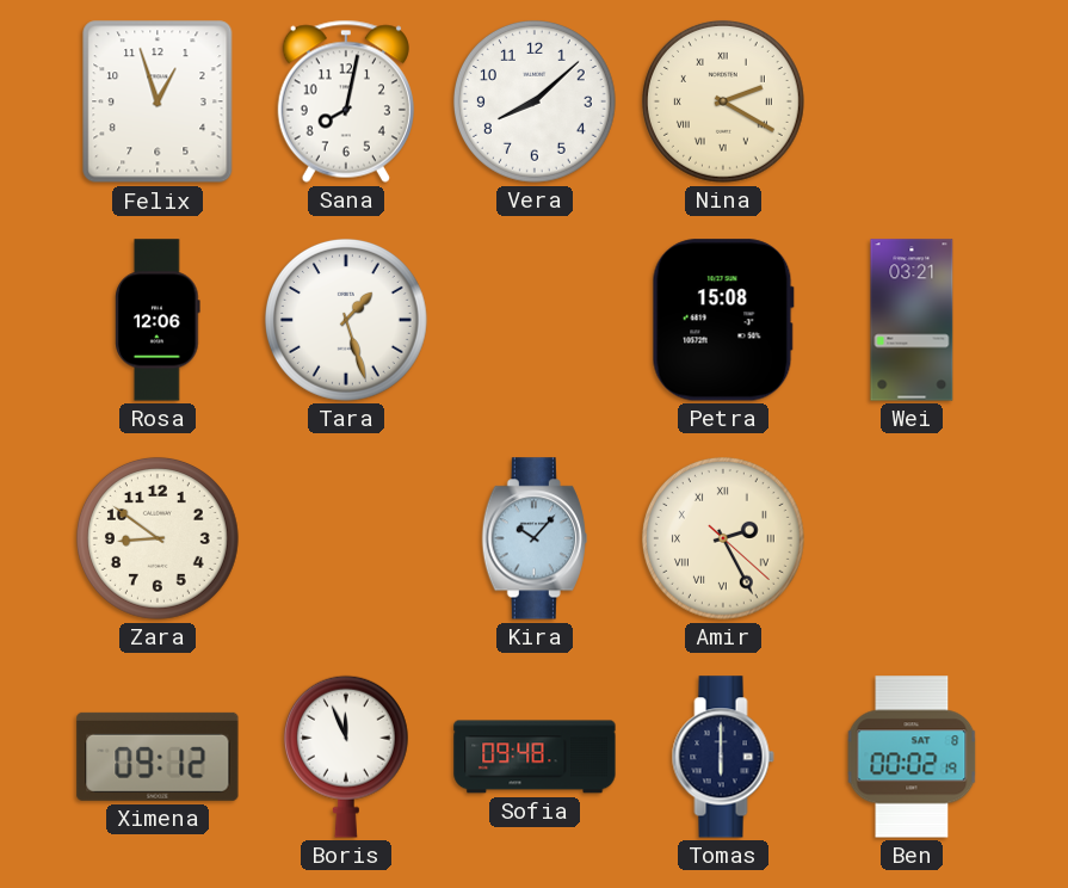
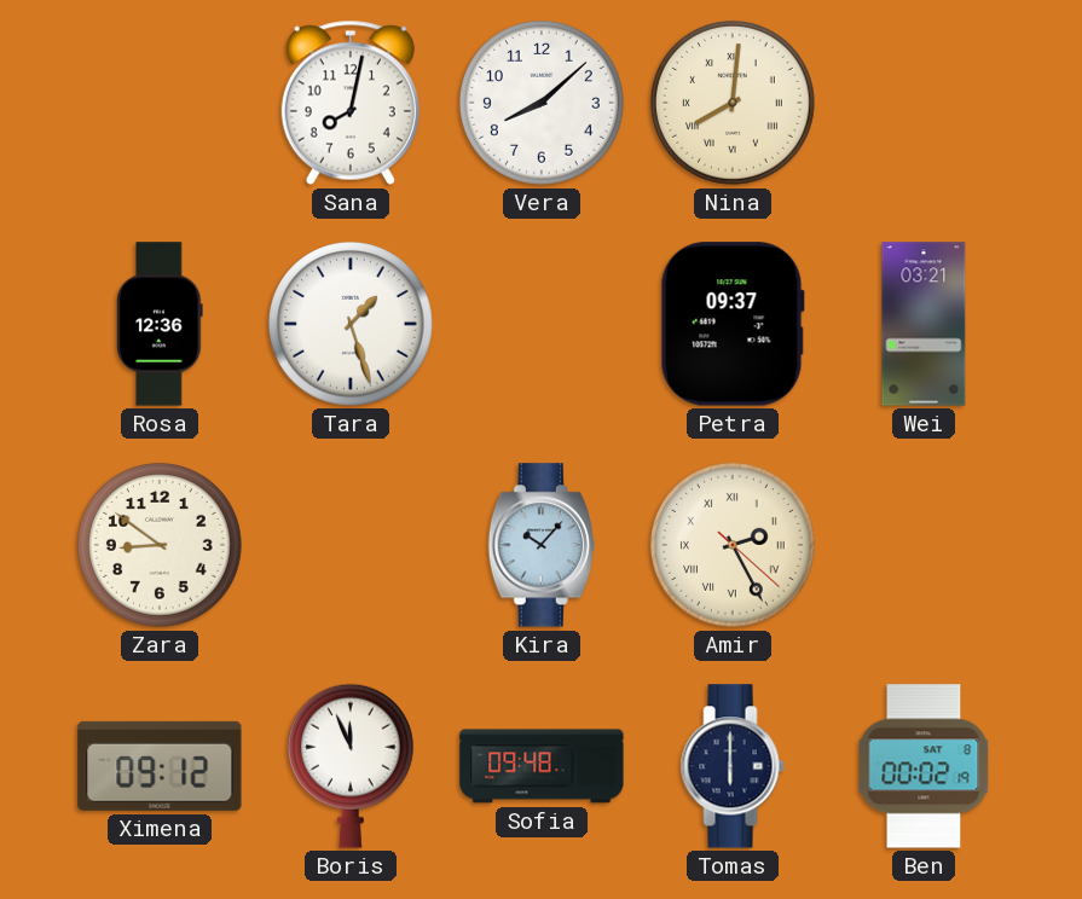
Felix: 12:57 -> none
Nina: 2:20 -> 8:01
Rosa: 12:06 -> 12:36
Petra: 15:08 -> 09:37
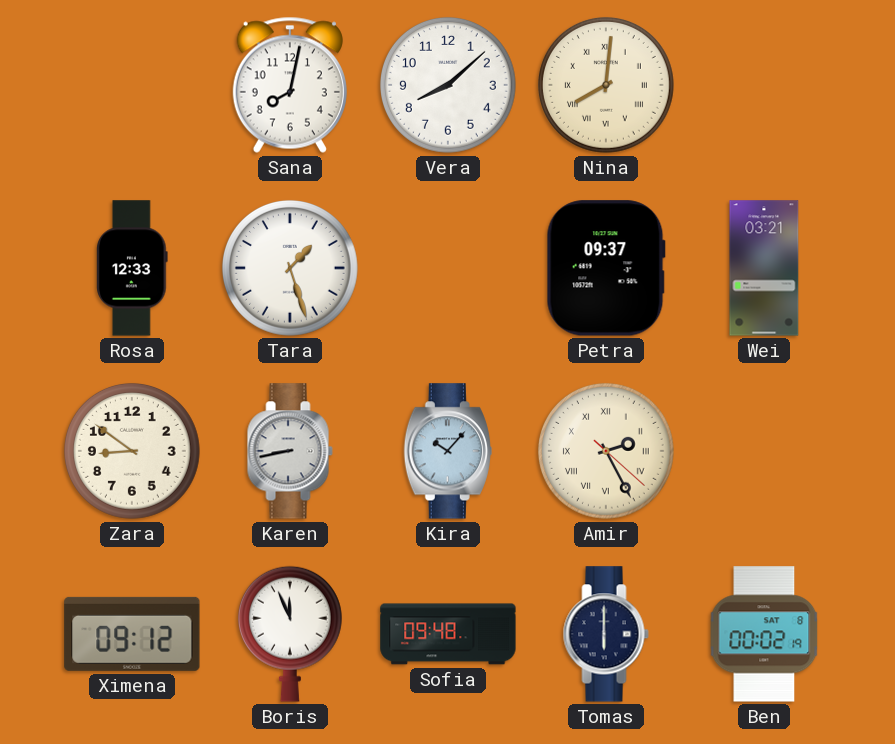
Rosa: 12:36 -> 12:33
Karen: none -> 8:43
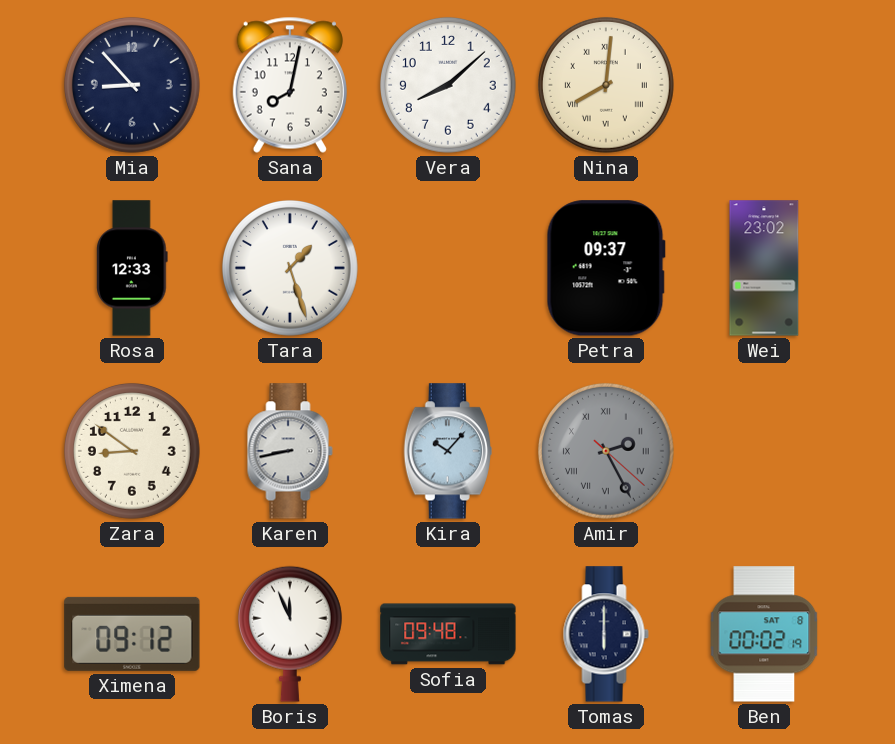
Mia: none -> 8:53
Wei: 03:21 -> 23:02
Amir dial: cream -> grey
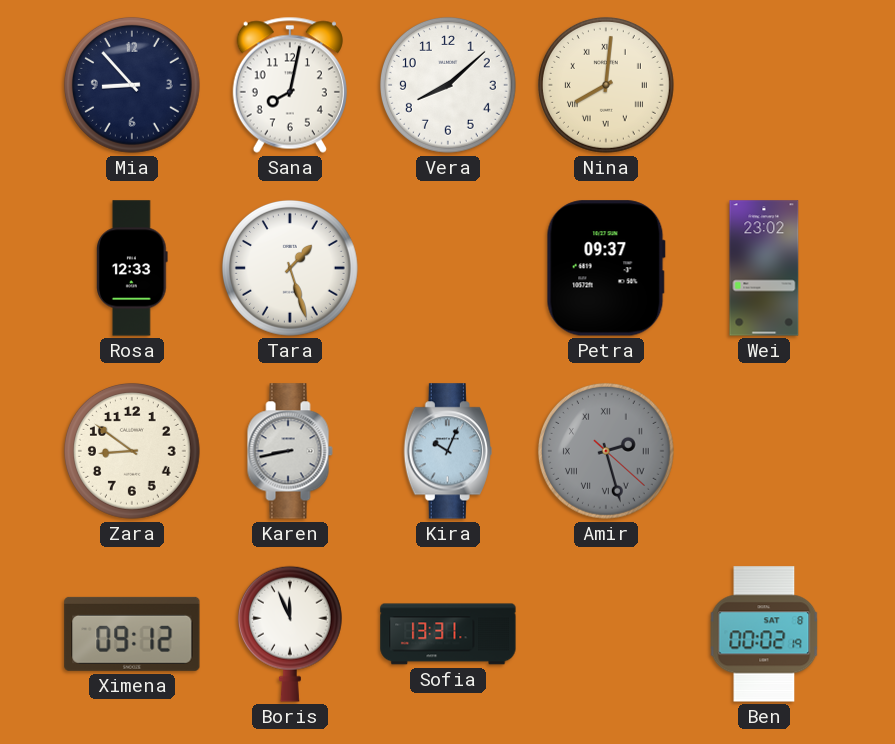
Kira: 10:07 -> 10:04
Amir: 2:25 -> 2:27
Sofia: 09:48 -> 13:31
Tomas: 6:00 -> none
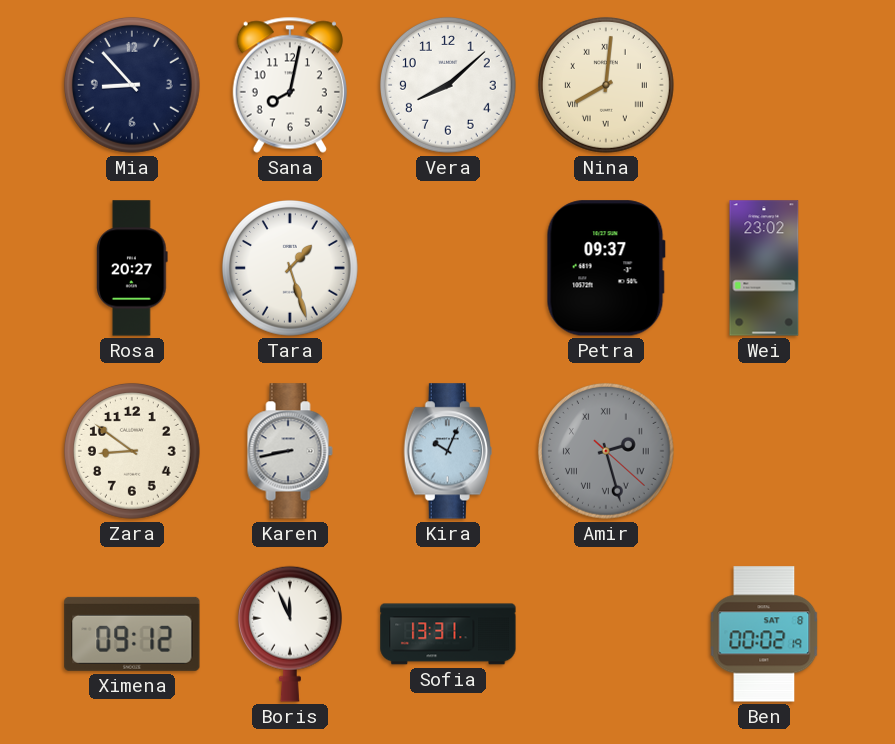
Rosa: 12:33 -> 20:27
